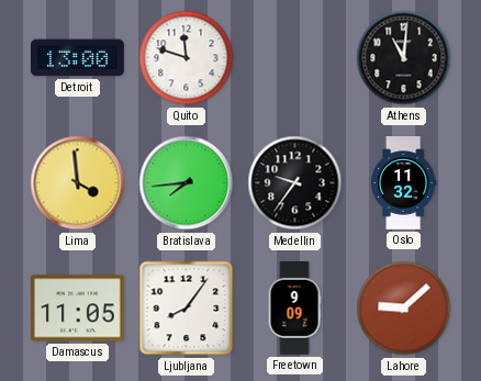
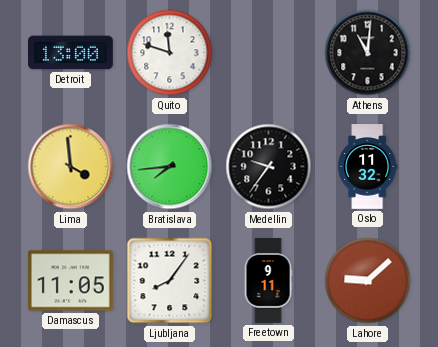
Freetown: 9:09 -> 9:11
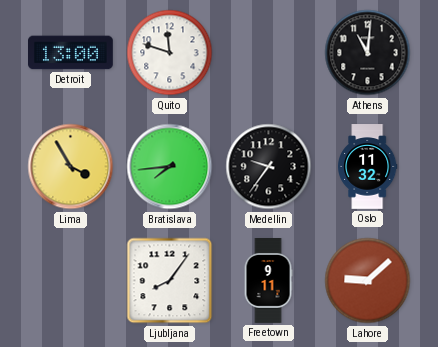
Lima: 3:59 -> 3:55
Damascus: 11:05 -> none
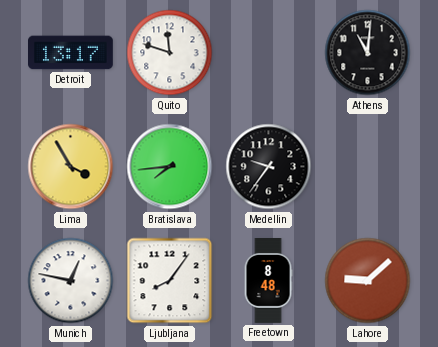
Detroit: 13:00 -> 13:17
Oslo: 11:32 -> none
Munich: none -> 12:47
Freetown: 9:11 -> 8:48
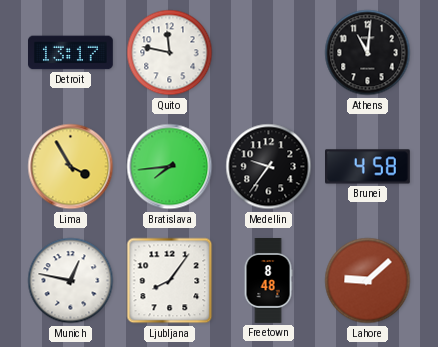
Quito: 11:48 -> 11:47
Brunei: none -> 4:58
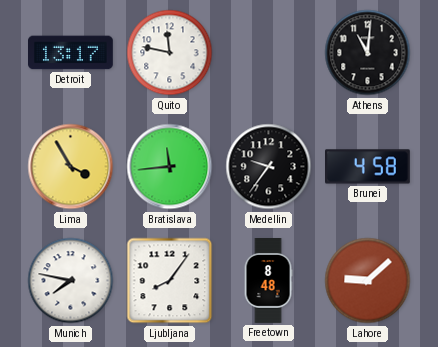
Bratislava: 7:44 -> 11:44
Munich: 12:47 -> 7:47
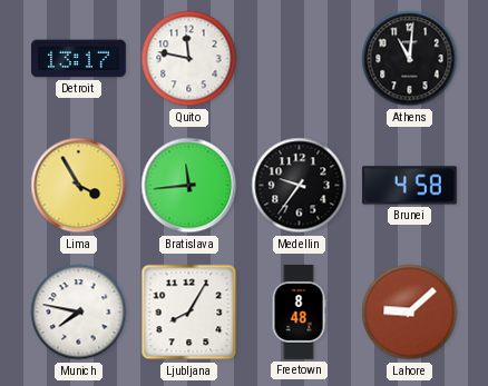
Ljubljana: 8:06 -> 8:05
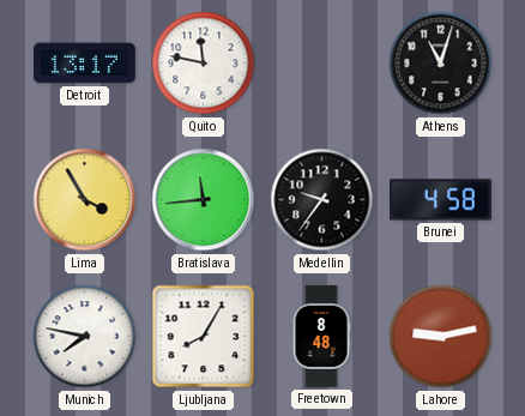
Athens: 11:01 -> 11:03
Lahore: 9:08 -> 9:13
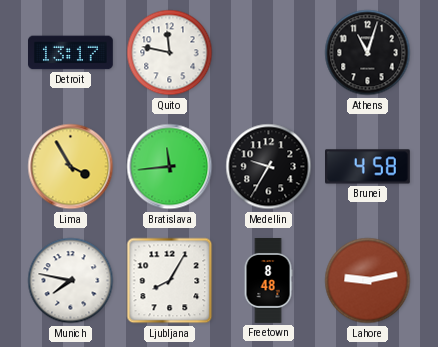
Medellin: 9:36 -> 9:35
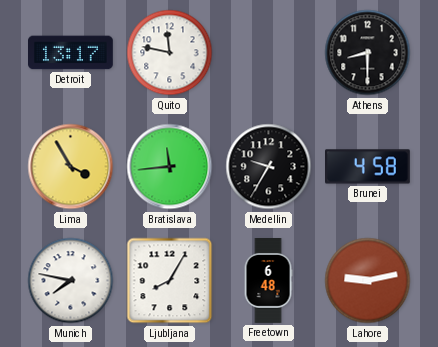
Athens: 11:03 -> 8:30
Freetown: 8:48 -> 6:48
